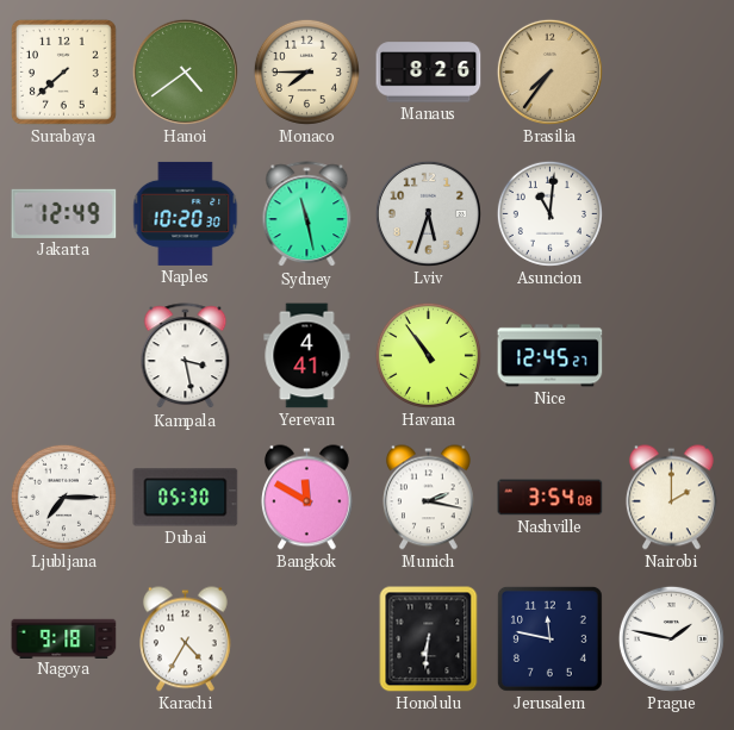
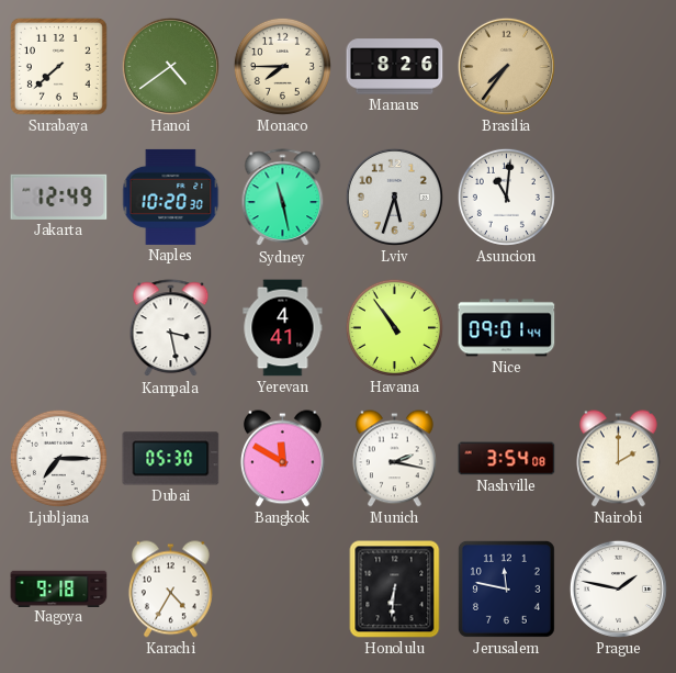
Nice: 12:45 -> 09:01
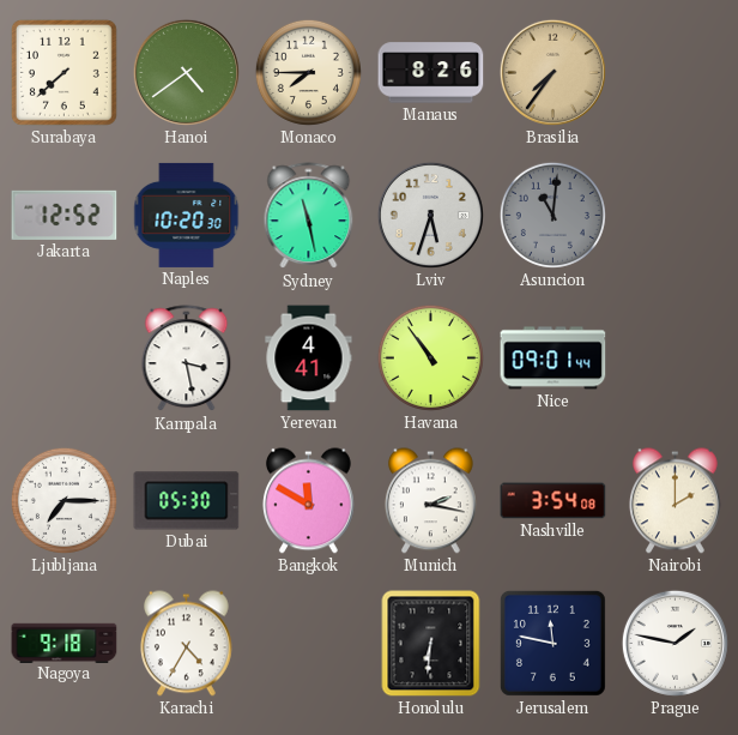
Jakarta: 12:49 -> 12:52
Asuncion dial: white -> grey
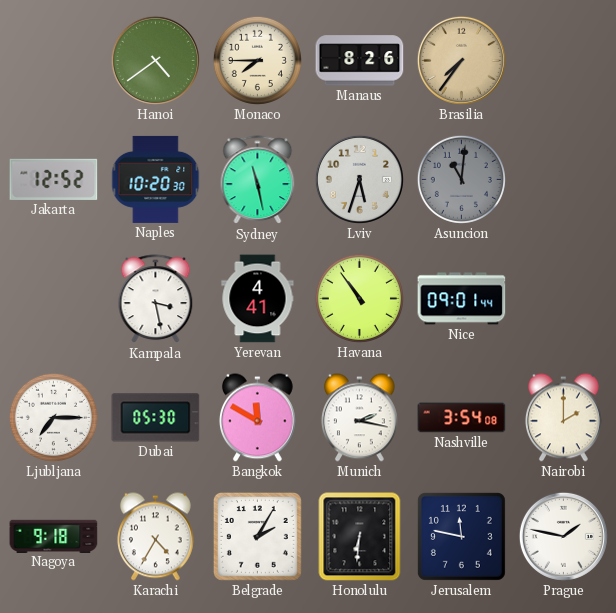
Surabaya: 7:38 -> none
Belgrade: none -> 2:05
